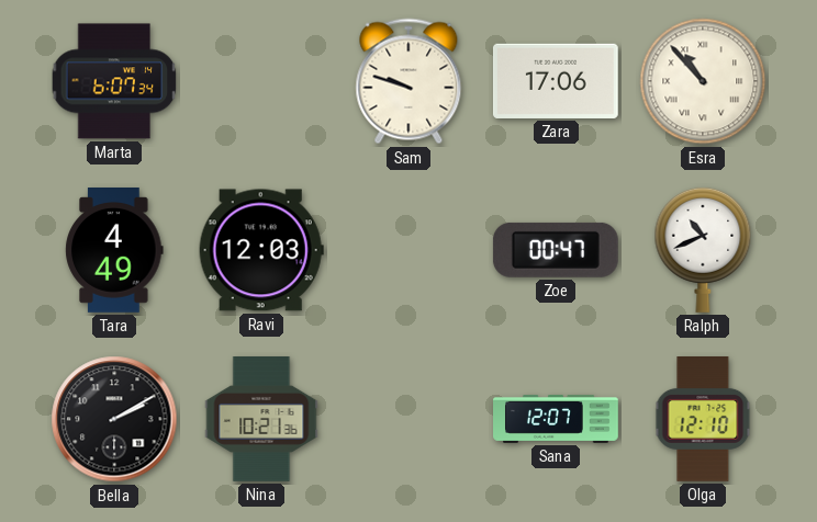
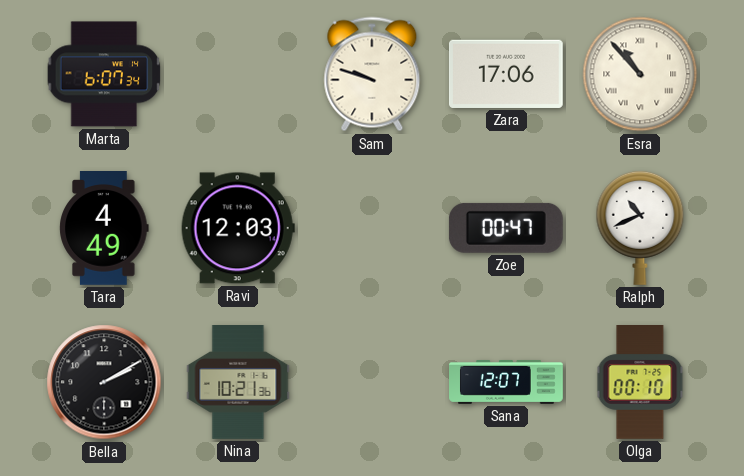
Olga: 12:10 -> 00:10
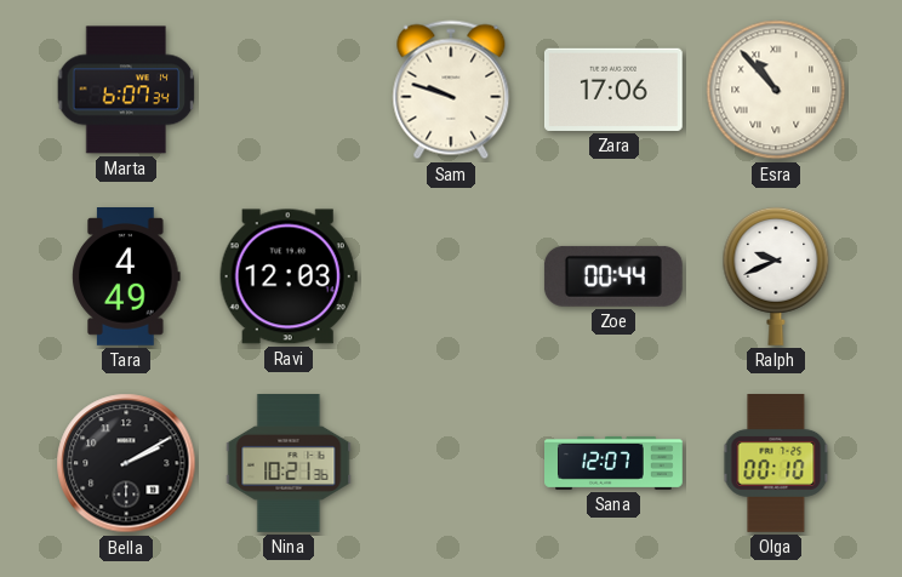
Zoe: 00:47 -> 00:44
Ralph: 10:41 -> 9:41
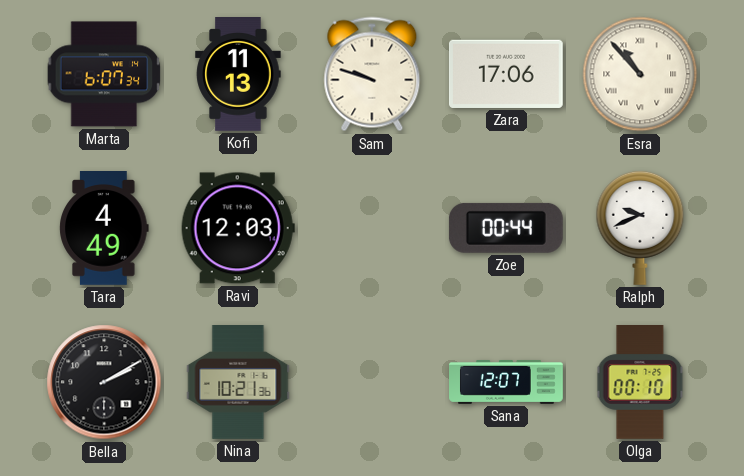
Kofi: none -> 11:13
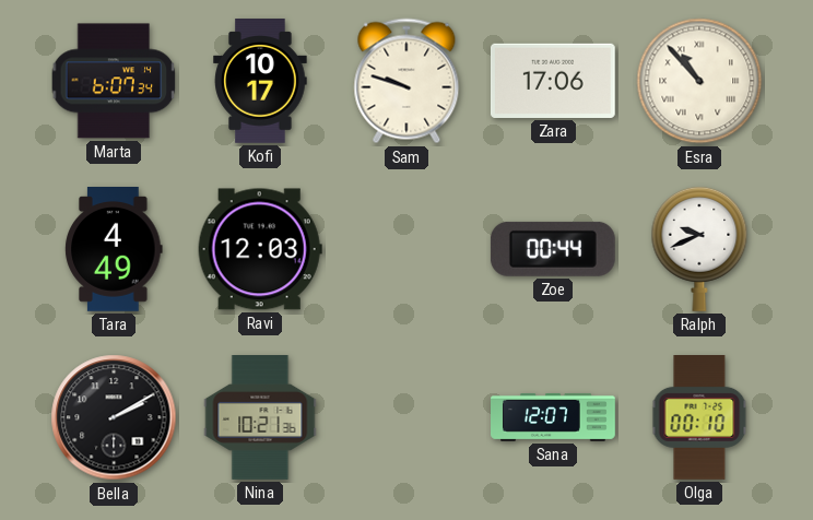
Kofi: 11:13 -> 10:17
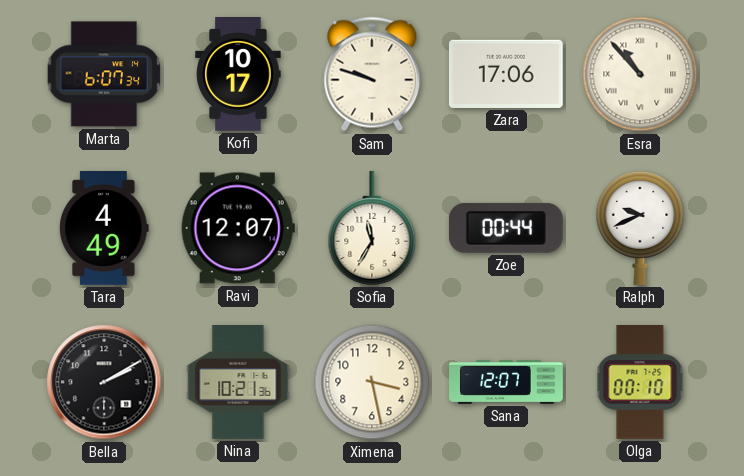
Ravi: 12:03 -> 12:07
Sofia: none -> 11:35
Ximena: none -> 3:28
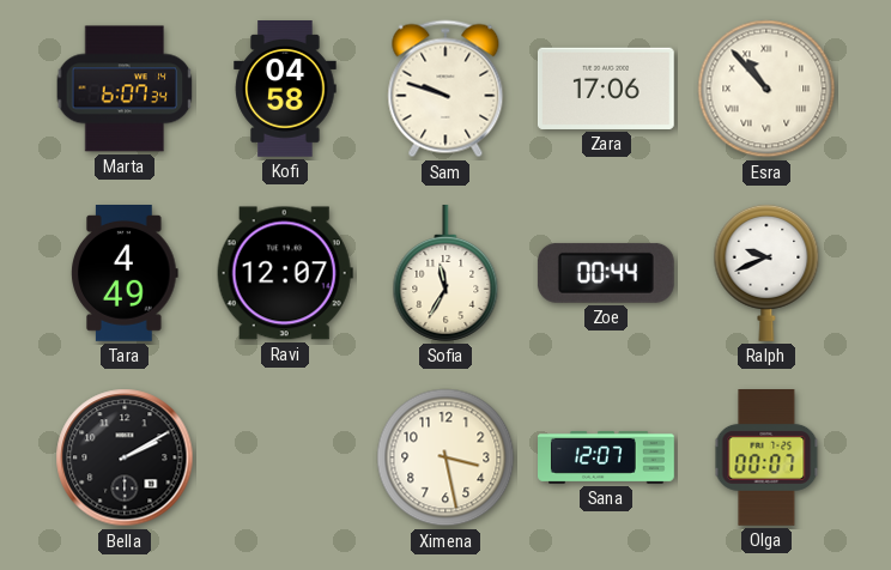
Kofi: 10:17 -> 04:58
Nina: 10:21 -> none
Olga: 00:10 -> 00:07
